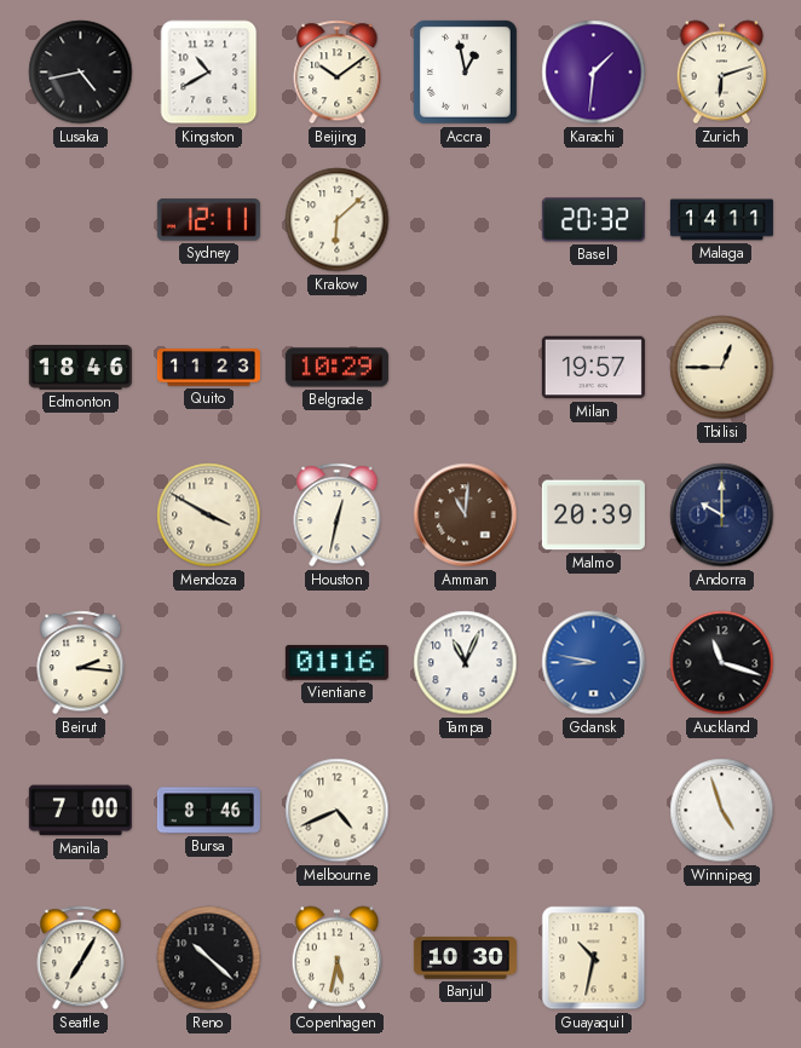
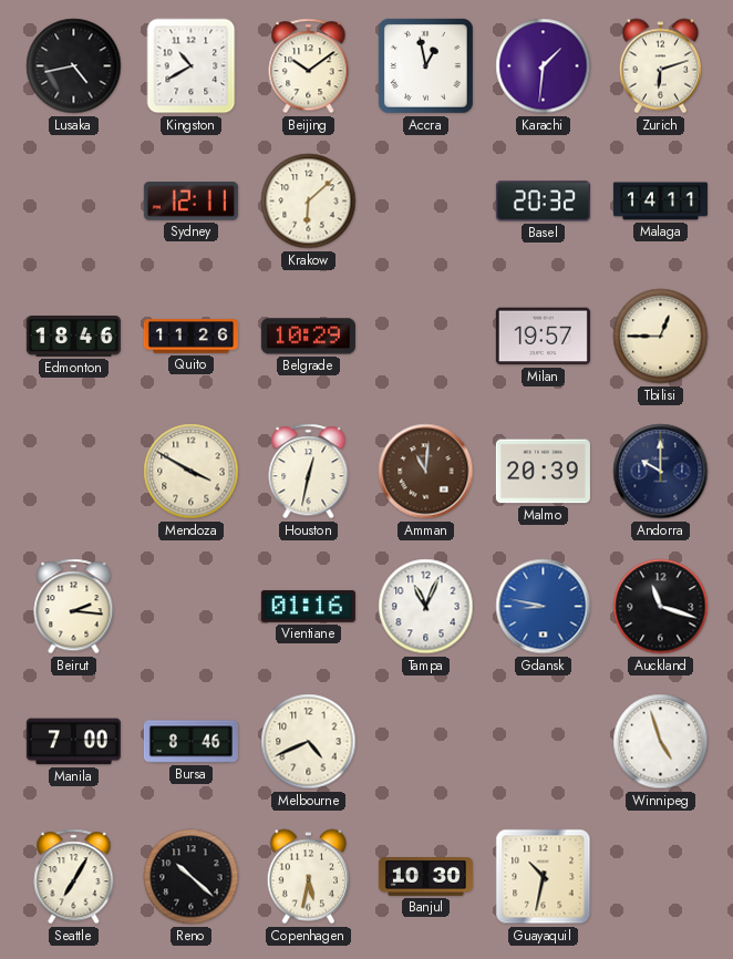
Quito: 11:23 -> 11:26
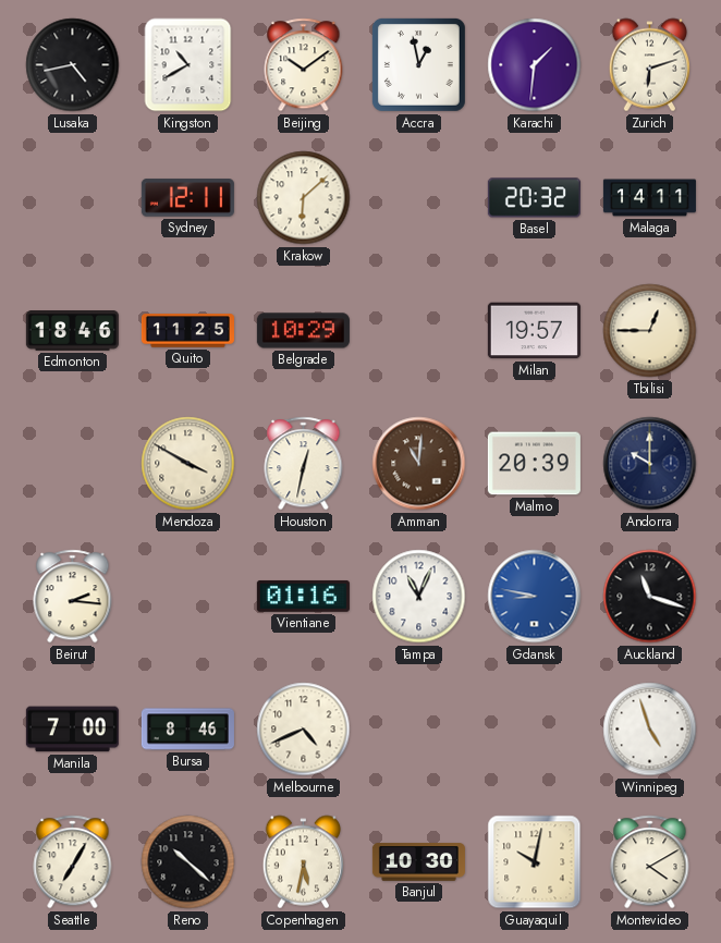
Quito: 11:26 -> 11:25
Guayaquil: 10:32 -> 10:02
Montevideo: none -> 4:10
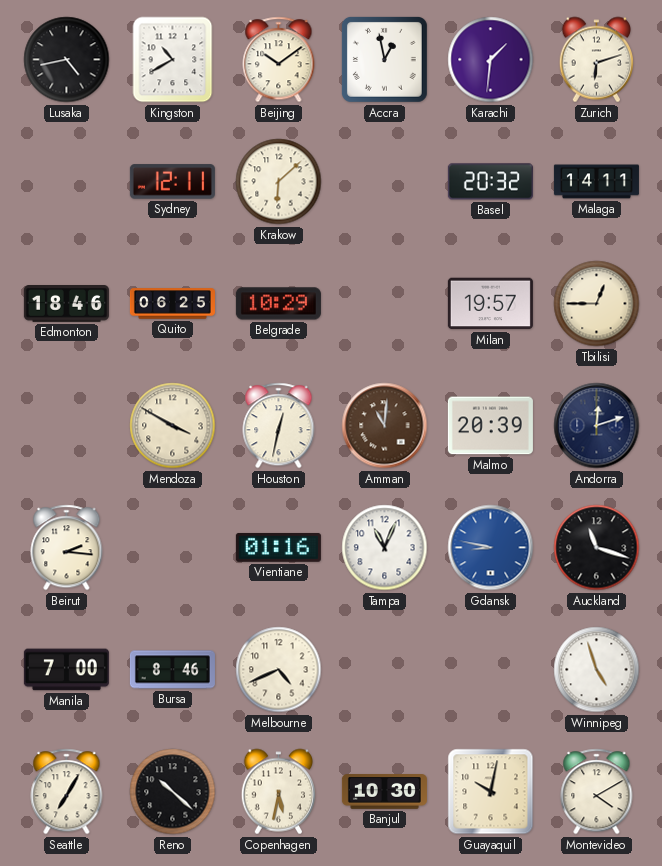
Quito: 11:25 -> 06:25
Andorra: 10:00 -> 12:12
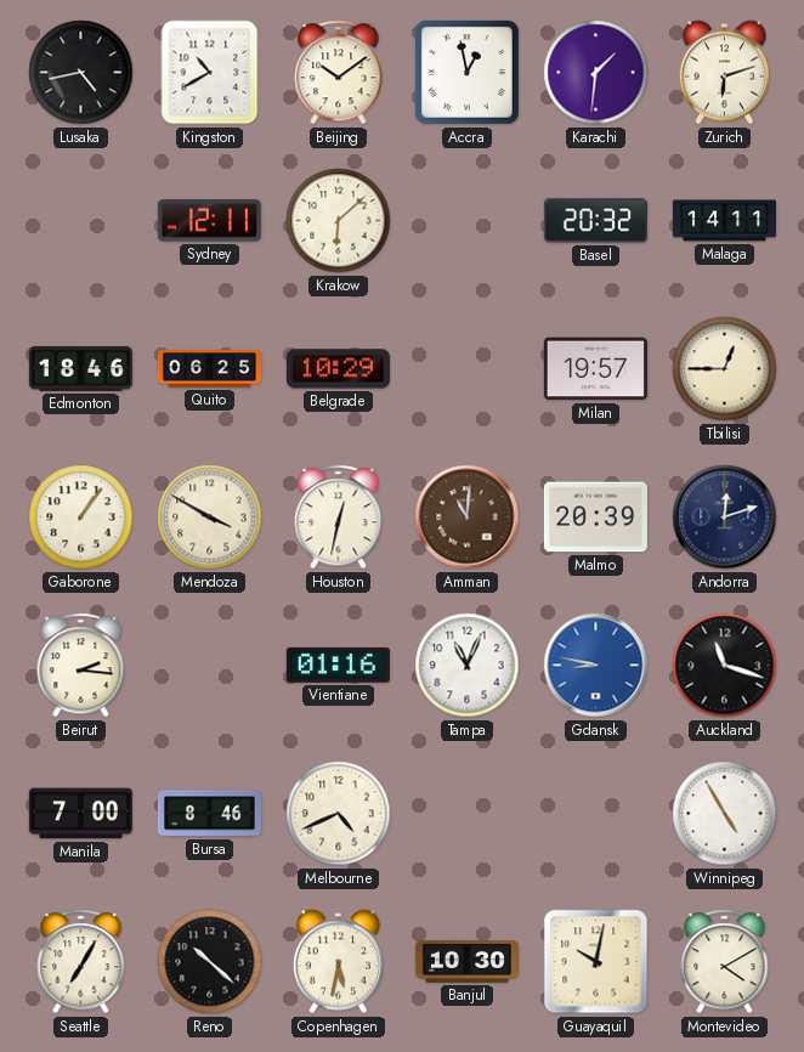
Gaborone: none -> 1:06
Winnipeg: 4:57 -> 4:55
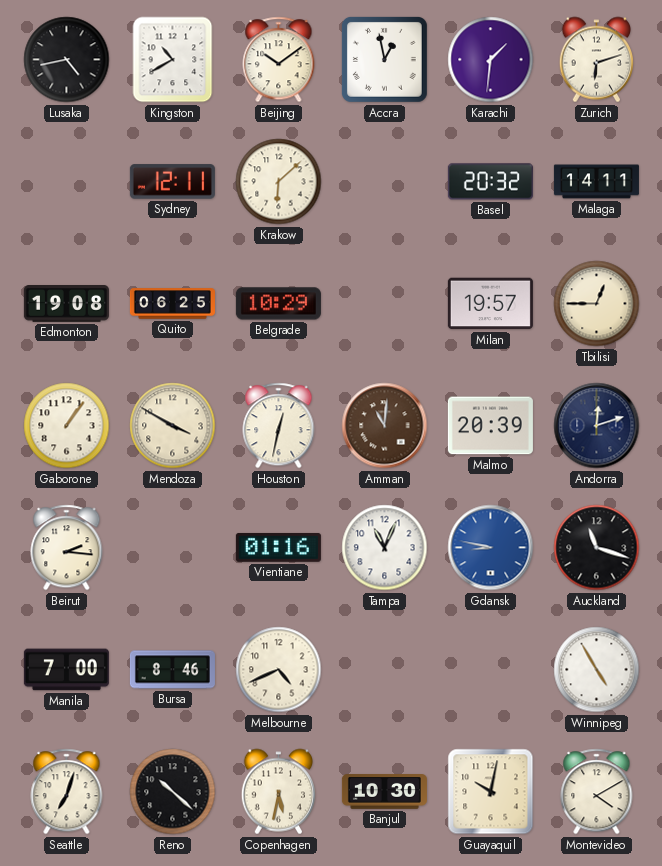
Edmonton: 18:46 -> 19:08
Seattle: 7:05 -> 7:03
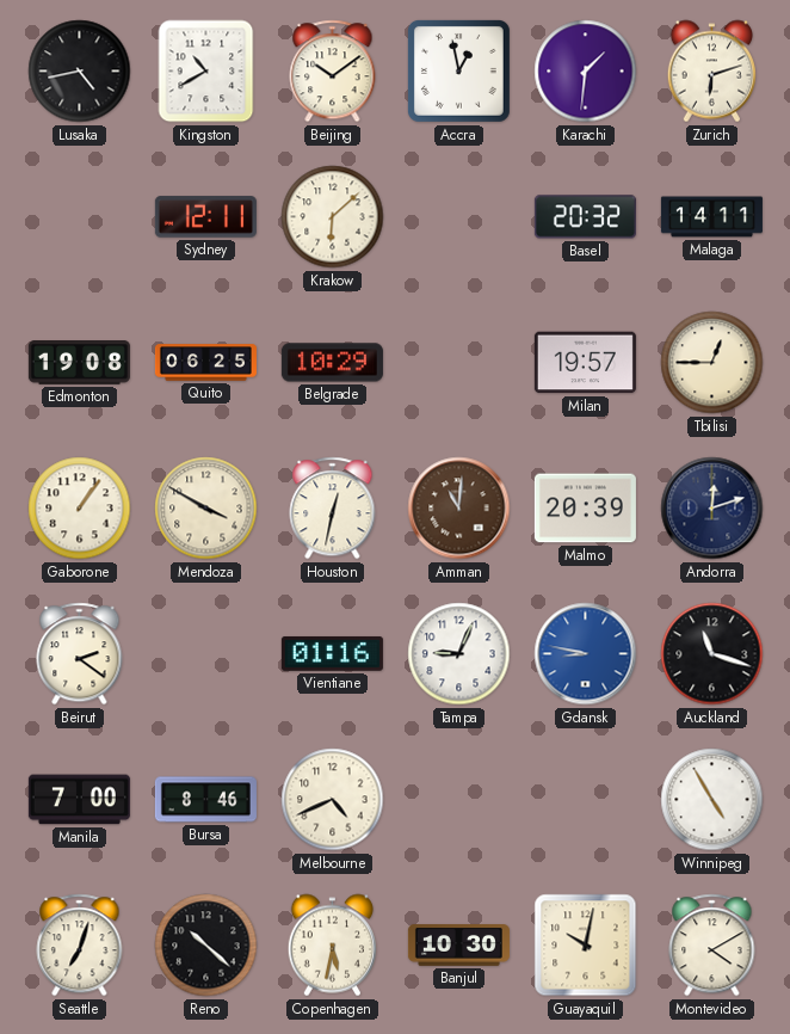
Beirut: 2:16 -> 2:21
Tampa: 11:04 -> 9:04
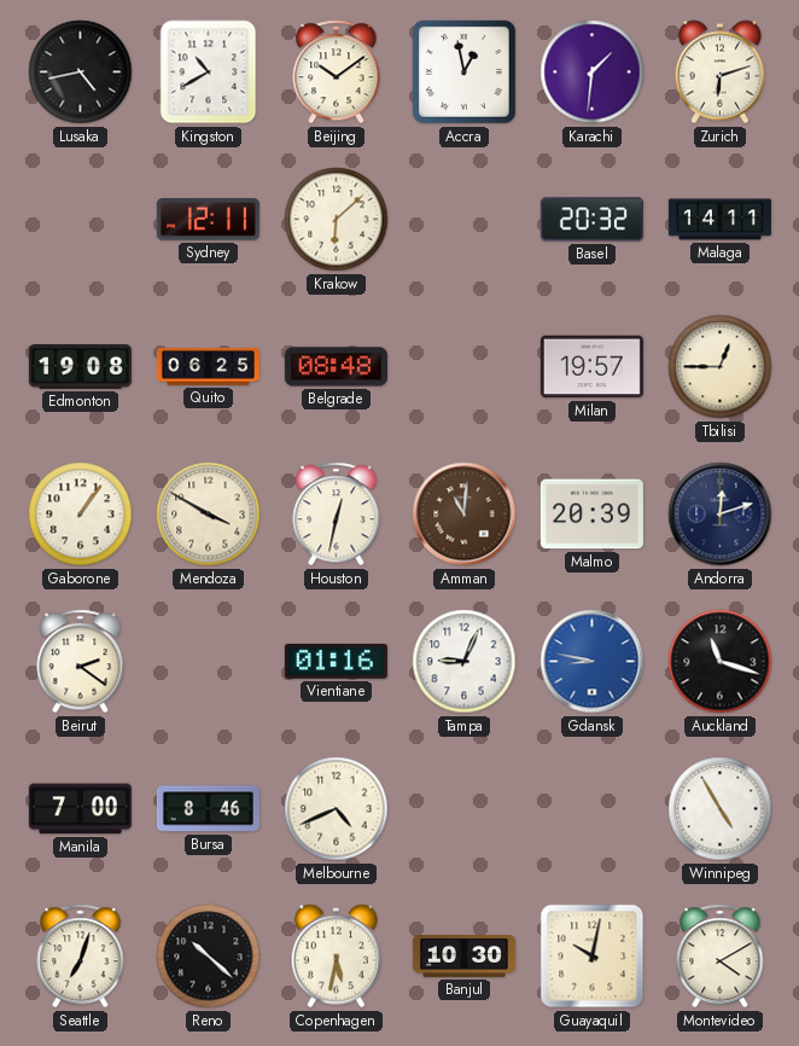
Belgrade: 10:29 -> 08:48
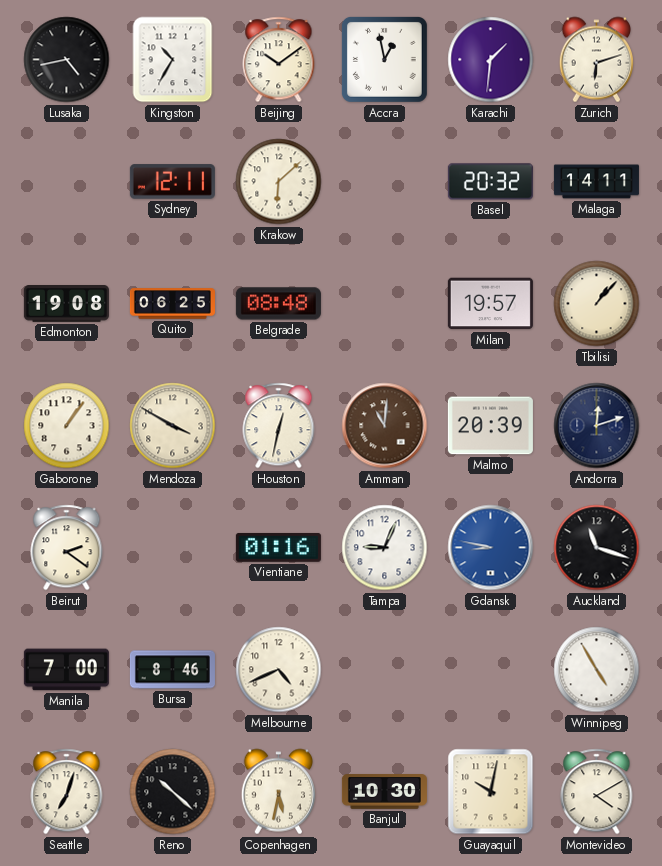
Kingston: 10:40 -> 10:35
Tbilisi: 12:45 -> 1:07
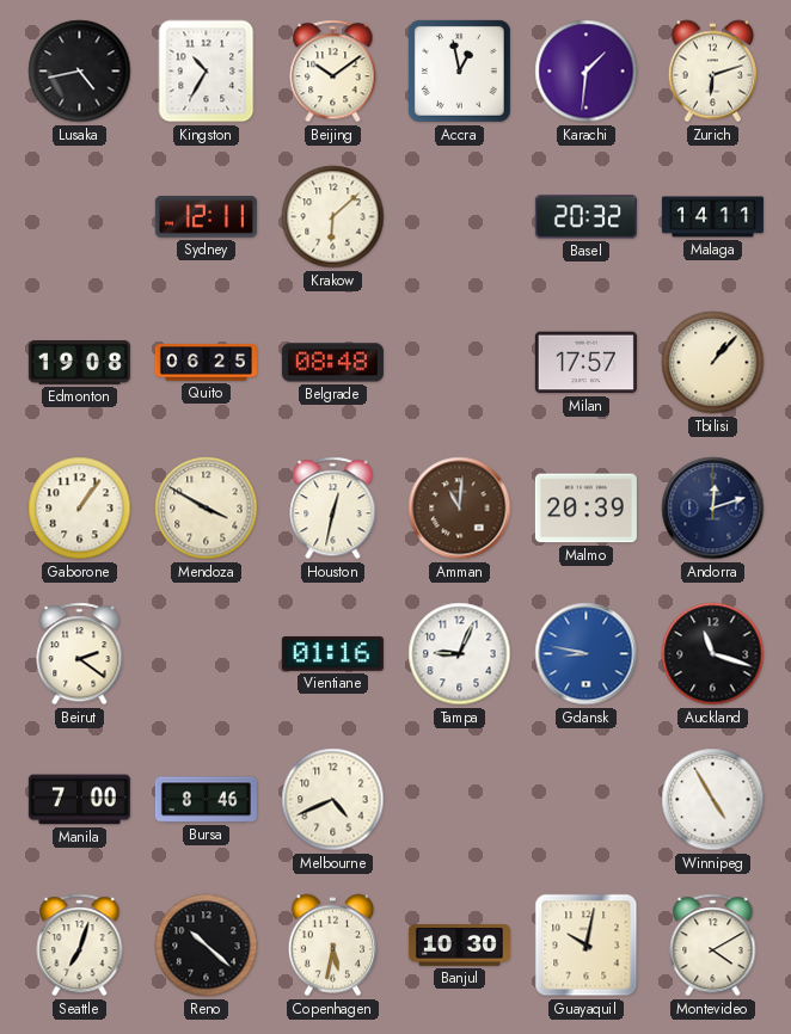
Milan: 19:57 -> 17:57
